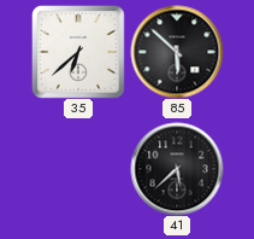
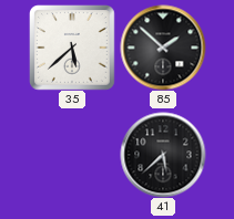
35: 6:38 -> 5:38
85: 5:52 -> 1:52
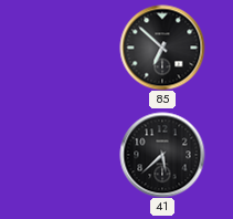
35: 5:38 -> none
85: 1:52 -> 6:52
